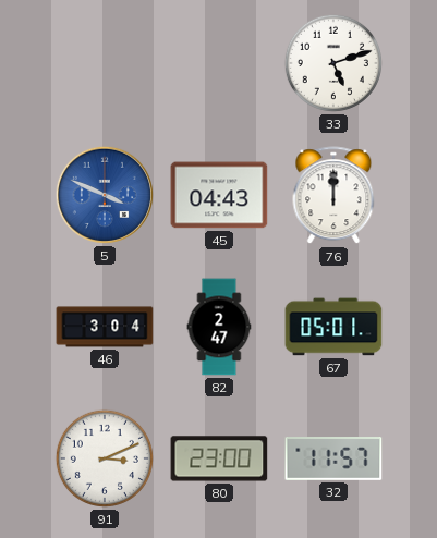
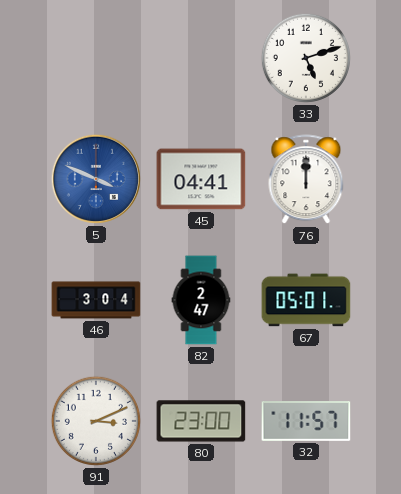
45: 04:43 -> 04:41
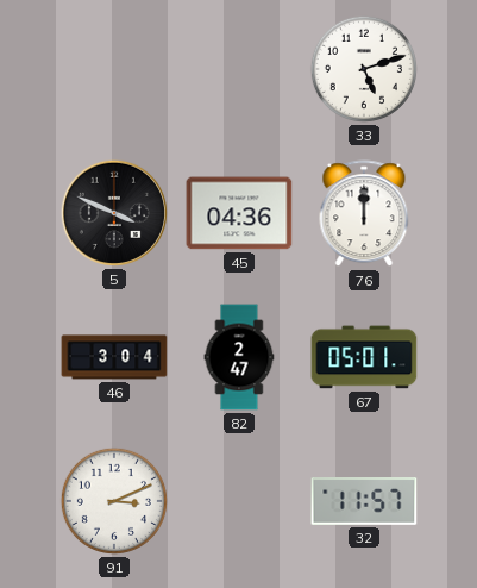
5 dial: blue -> black
45: 04:41 -> 04:36
80: 23:00 -> none
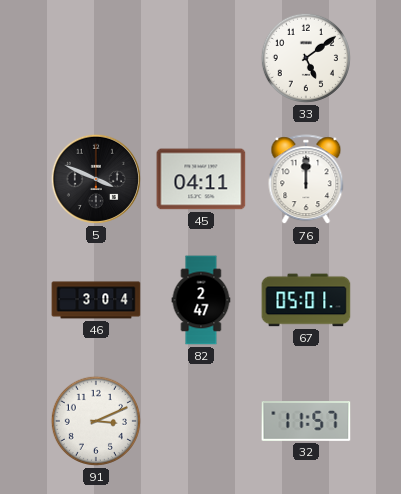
33: 5:12 -> 5:09
45: 04:36 -> 04:11
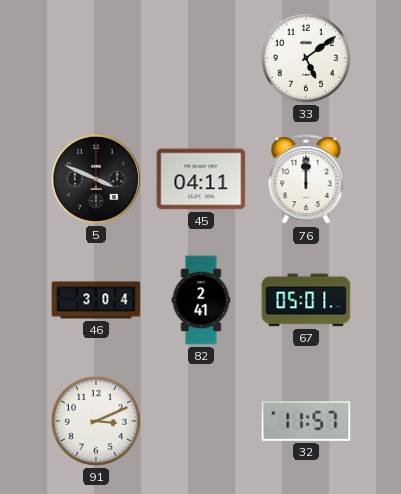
82: 2:47 -> 2:41
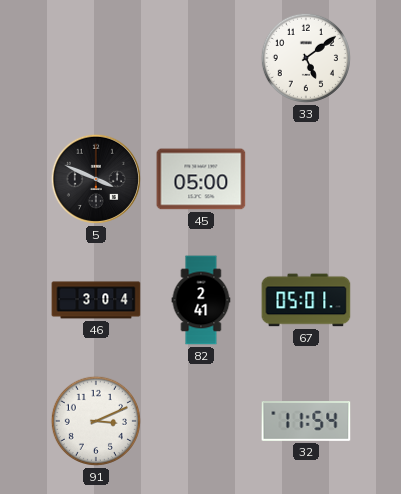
45: 04:11 -> 05:00
76: 12:00 -> none
32: 11:57 -> 11:54
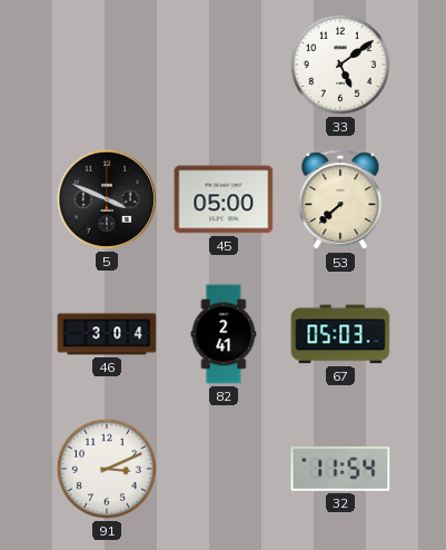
53: none -> 7:38
67: 05:01 -> 05:03
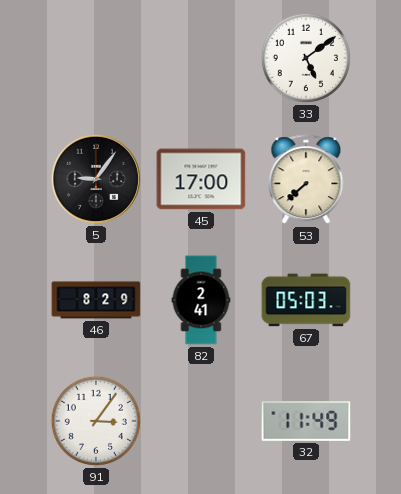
5: 3:49 -> 9:06
45: 05:00 -> 17:00
46: 3:04 -> 8:29
91: 3:11 -> 3:06
32: 11:54 -> 11:49
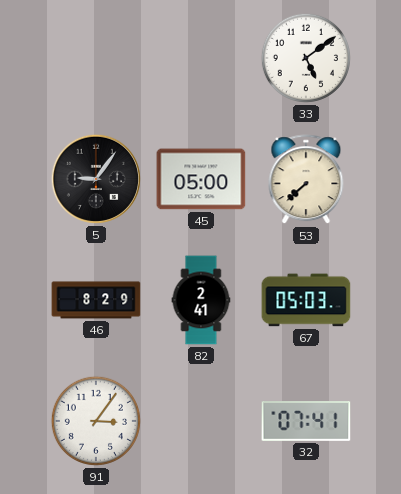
45: 17:00 -> 05:00
32: 11:49 -> 07:41
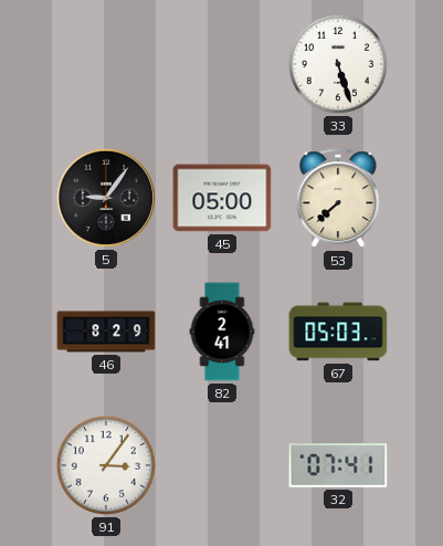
33: 5:09 -> 5:27
